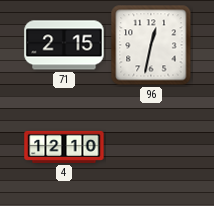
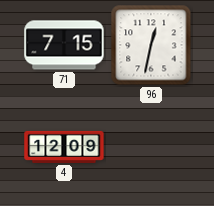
71: 2:15 -> 7:15
4: 12:10 -> 12:09
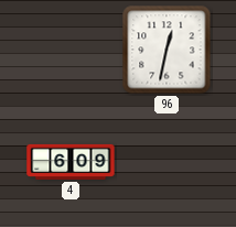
71: 7:15 -> none
4: 12:09 -> 6:09
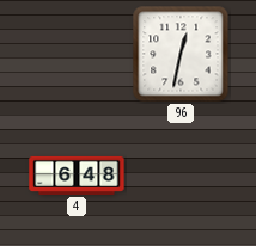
4: 6:09 -> 6:48
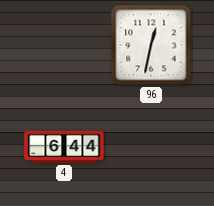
4: 6:48 -> 6:44
